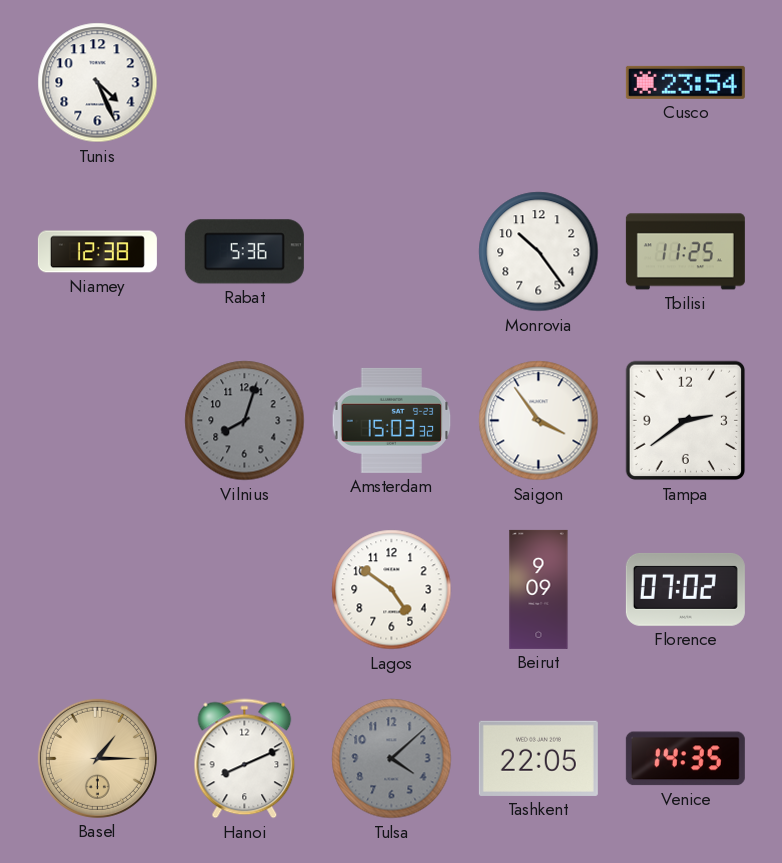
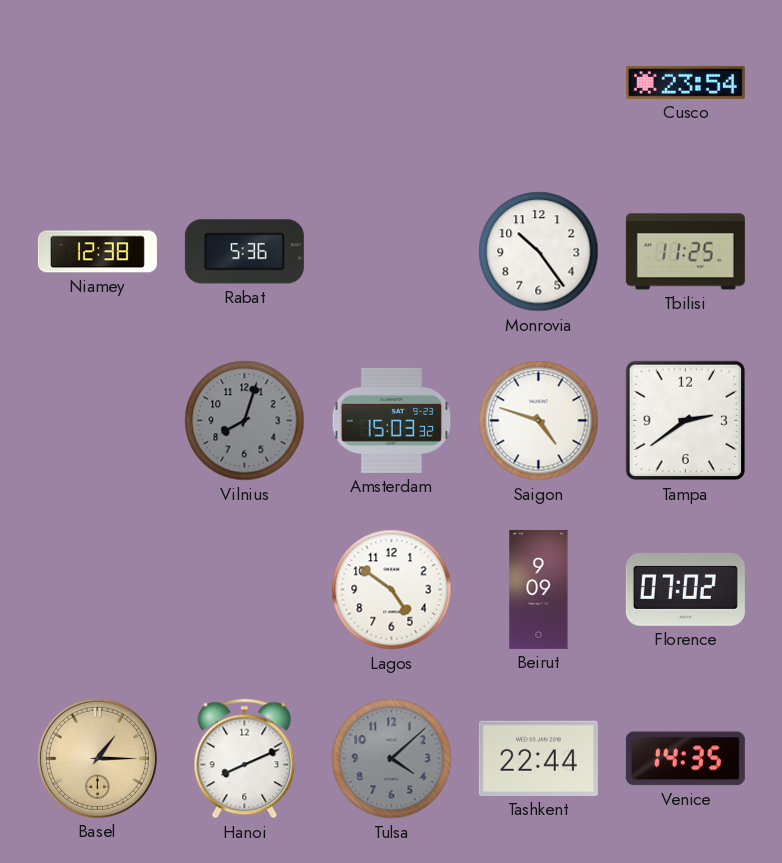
Tunis: 4:26 -> none
Saigon: 3:54 -> 4:48
Tashkent: 22:05 -> 22:44
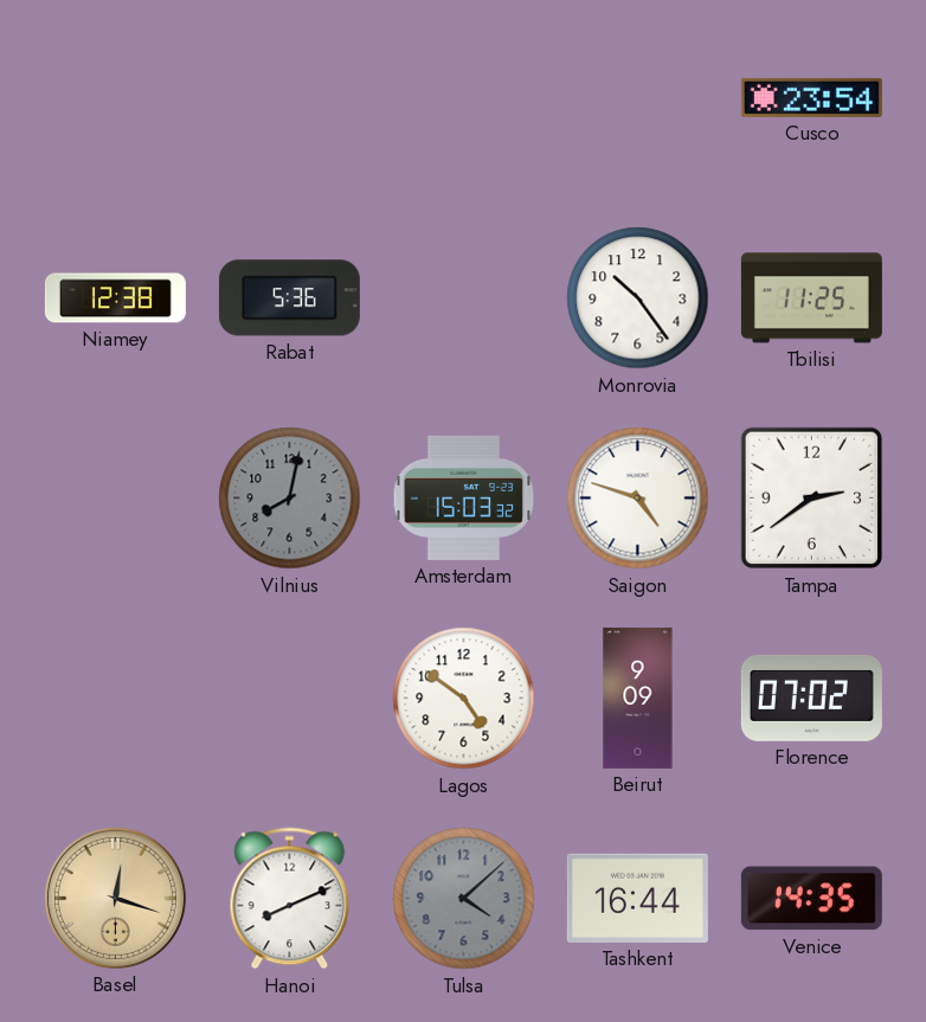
Vilnius: 8:03 -> 8:02
Basel: 1:15 -> 12:18
Tashkent: 22:44 -> 16:44
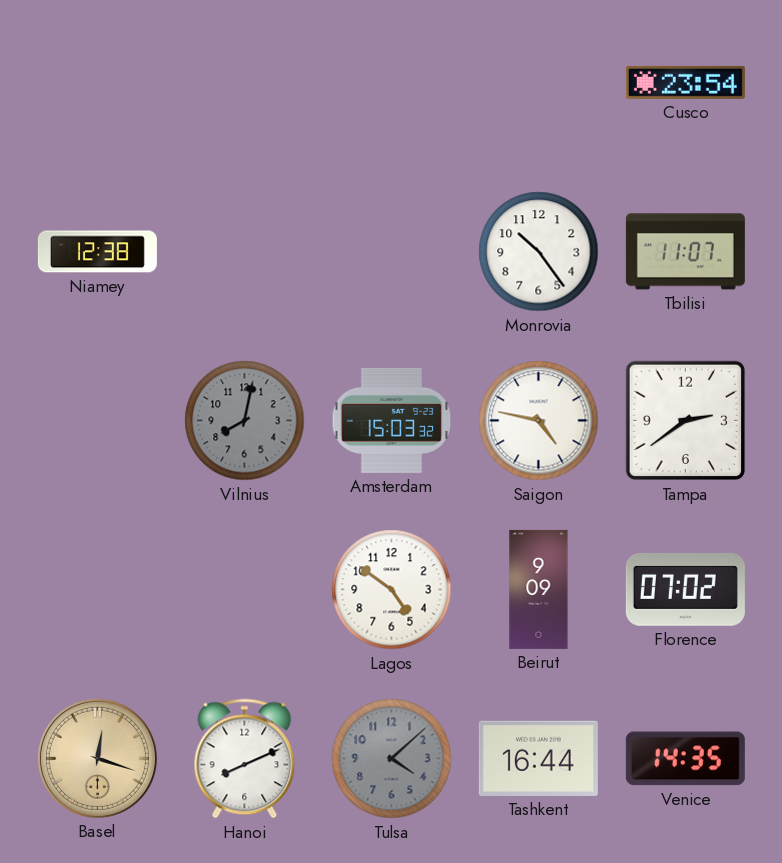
Rabat: 5:36 -> none
Tbilisi: 11:25 -> 11:07
Saigon: 4:48 -> 4:47
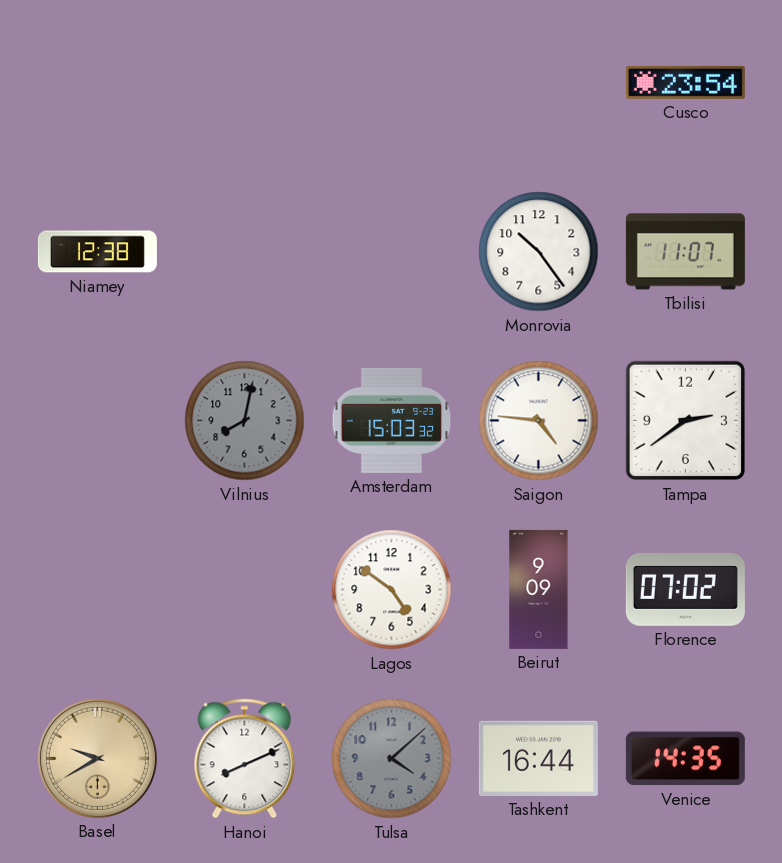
Saigon: 4:47 -> 4:46
Basel: 12:18 -> 9:40
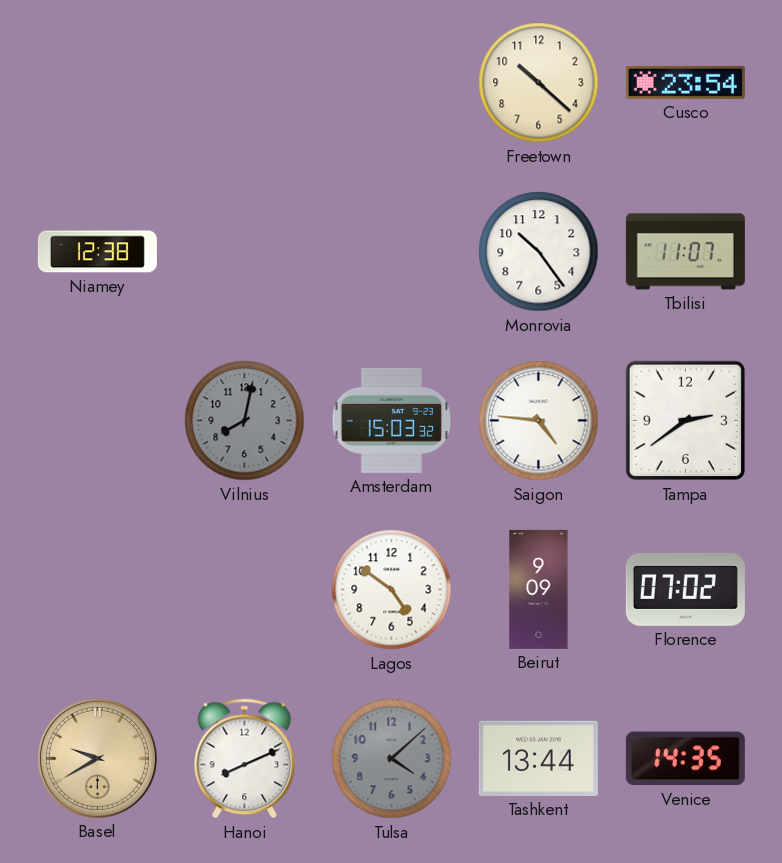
Freetown: none -> 10:22
Tashkent: 16:44 -> 13:44
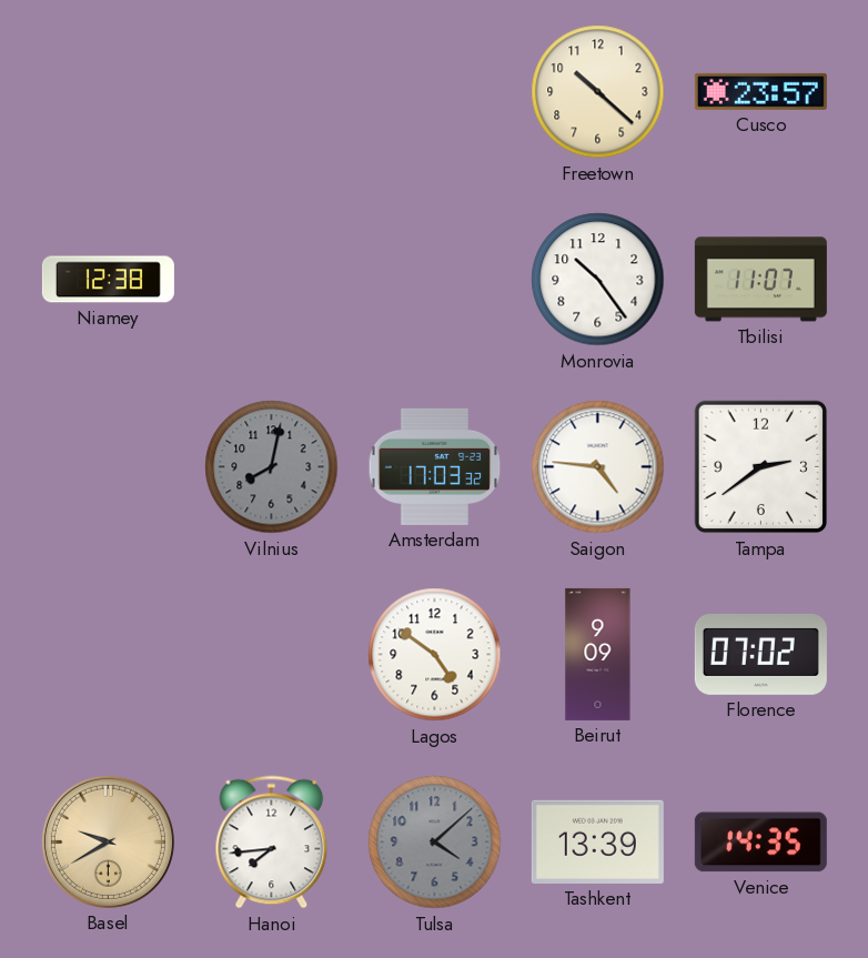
Cusco: 23:54 -> 23:57
Amsterdam: 15:03 -> 17:03
Hanoi: 8:11 -> 7:44
Tashkent: 13:44 -> 13:39
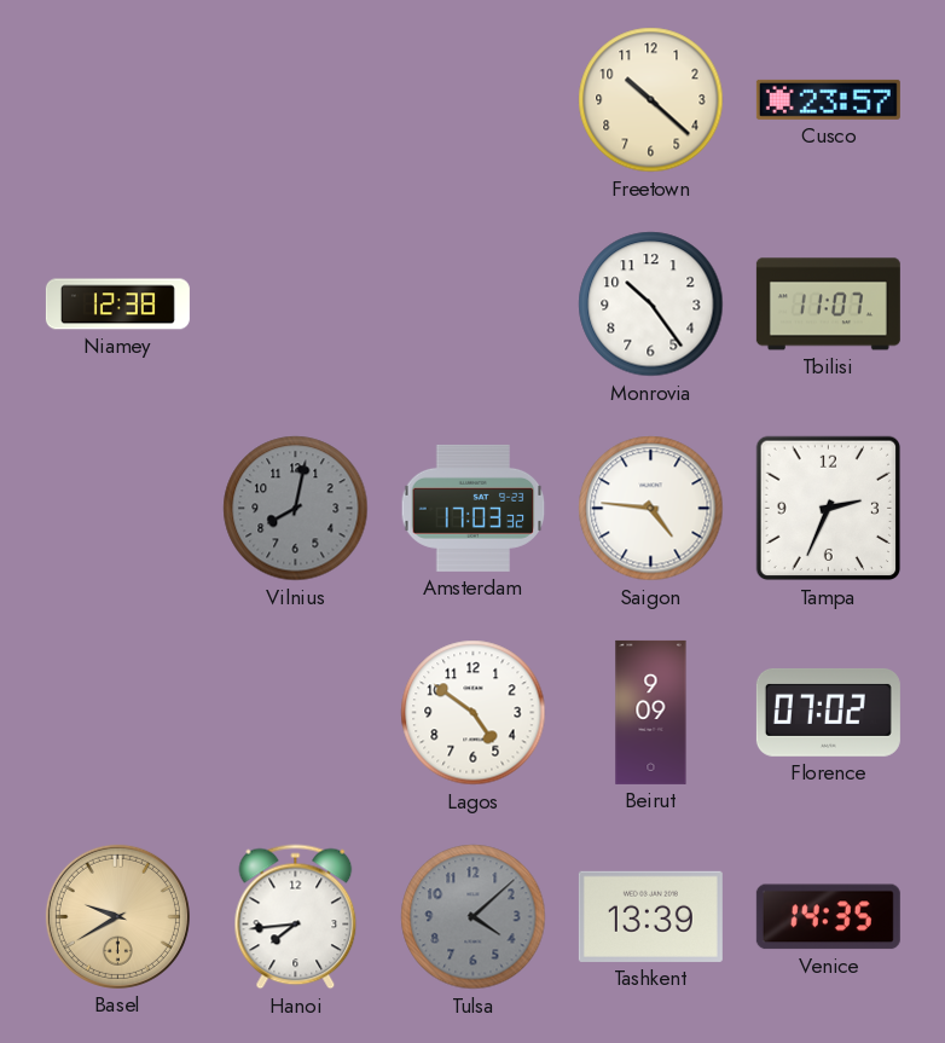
Tampa: 2:39 -> 2:34
